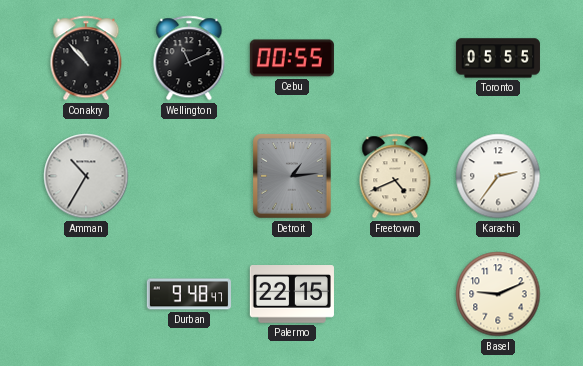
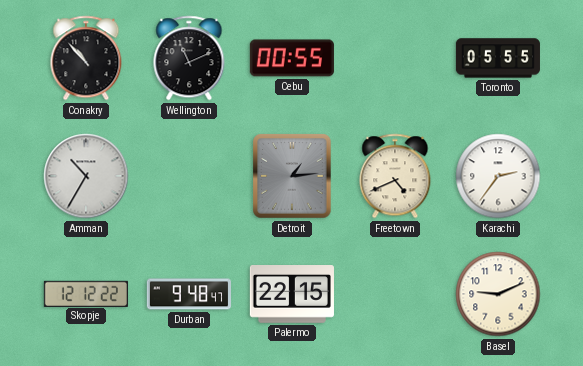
Skopje: none -> 12:12
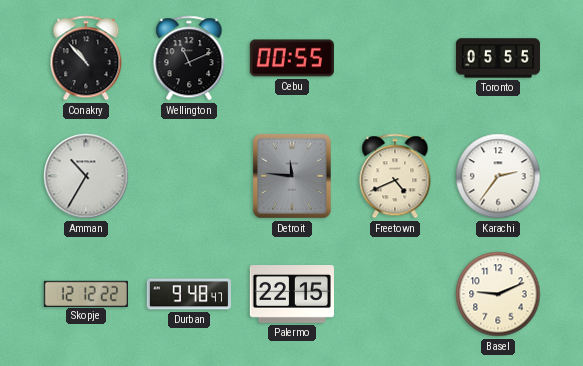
Detroit: 1:14 -> 11:46
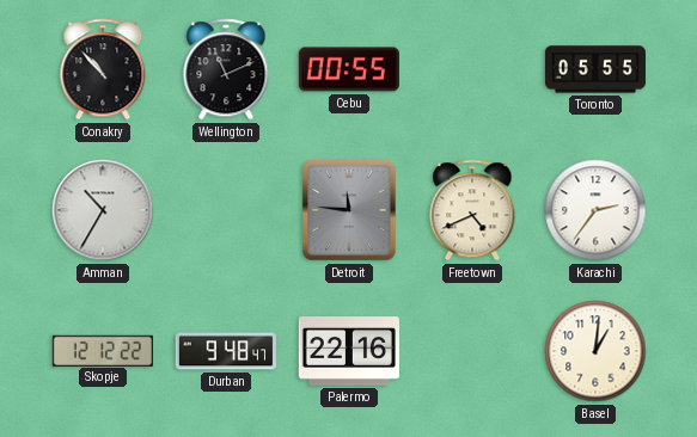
Palermo: 22:15 -> 22:16
Basel: 9:11 -> 1:01
